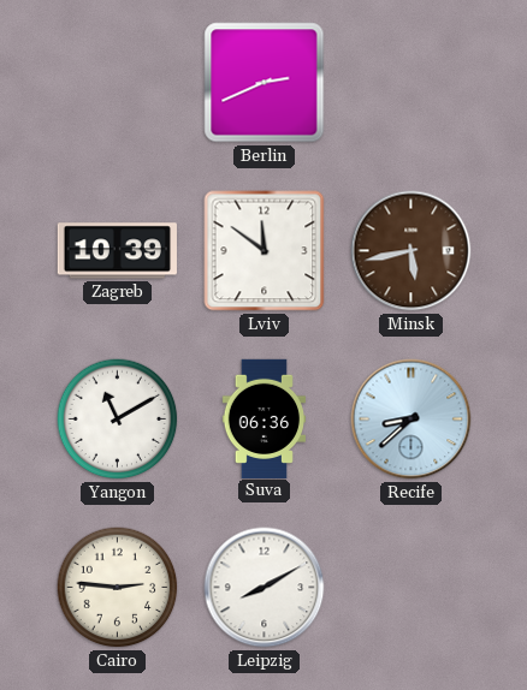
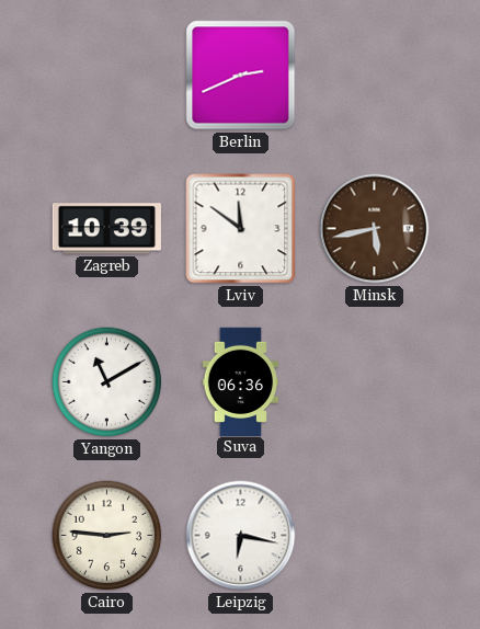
Recife: 8:38 -> none
Leipzig: 8:10 -> 6:17
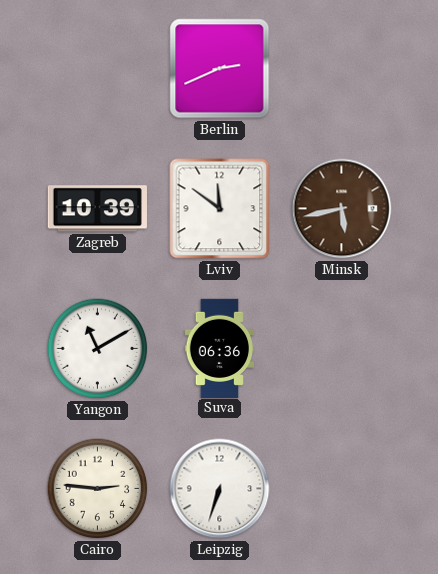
Leipzig: 6:17 -> 6:33
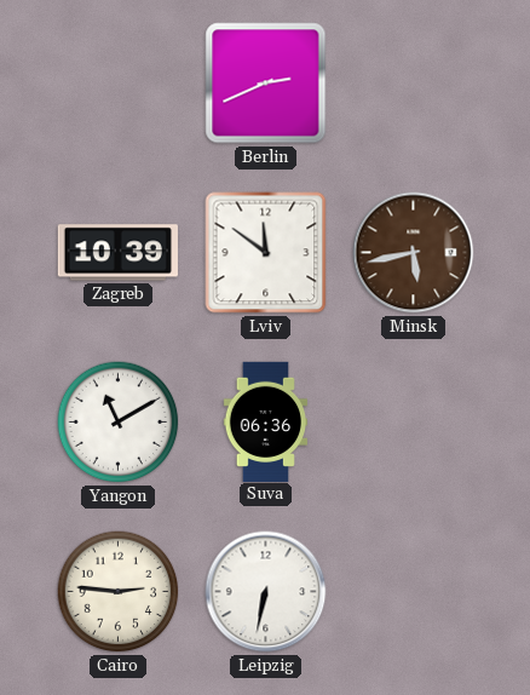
Leipzig: 6:33 -> 6:32
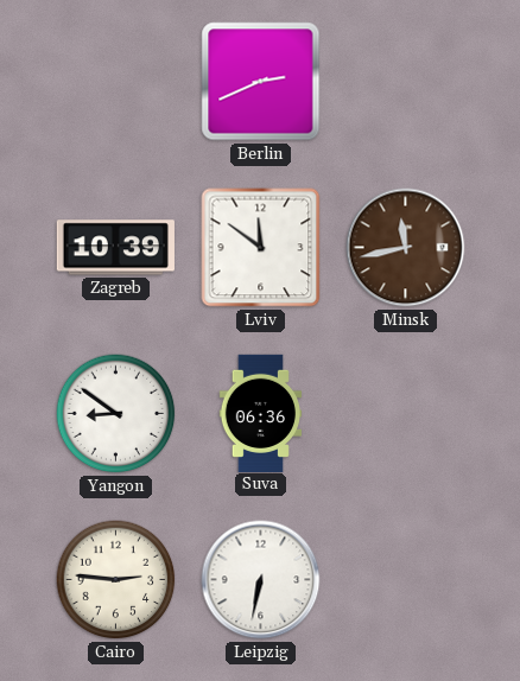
Minsk: 5:43 -> 11:43
Yangon: 11:10 -> 8:51
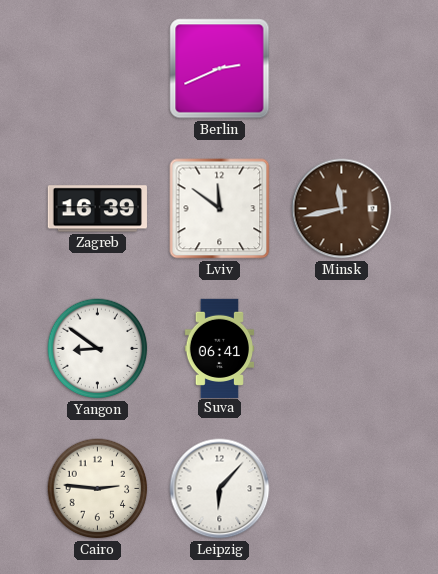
Zagreb: 10:39 -> 16:39
Suva: 06:36 -> 06:41
Leipzig: 6:32 -> 6:07
